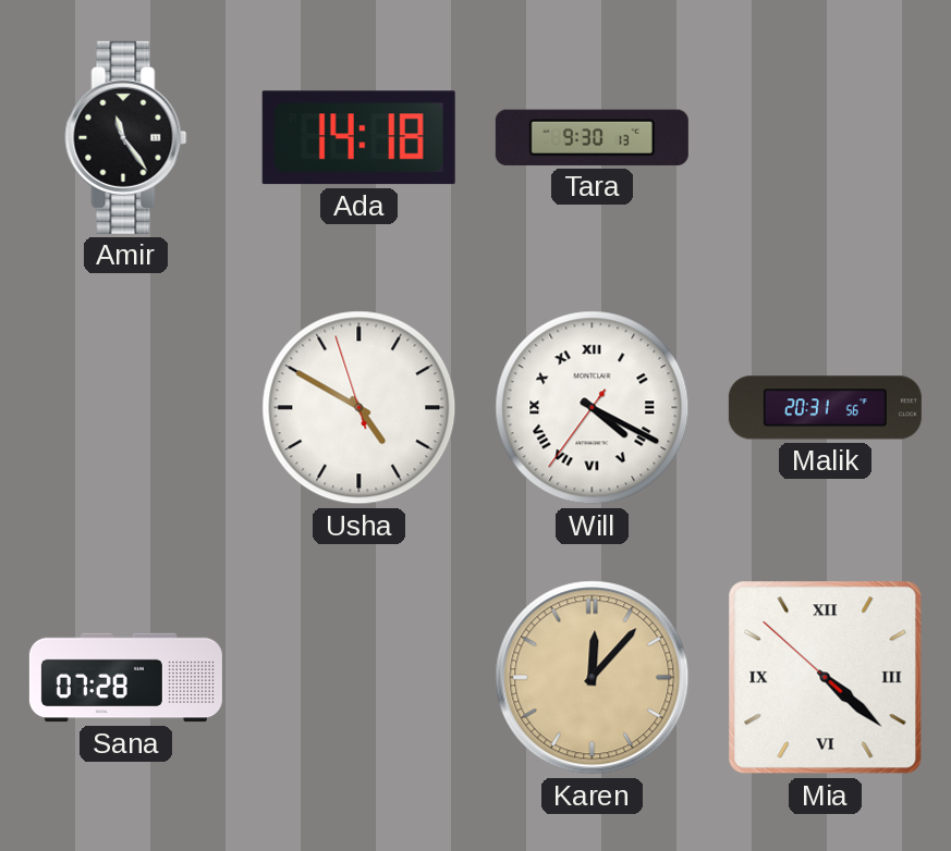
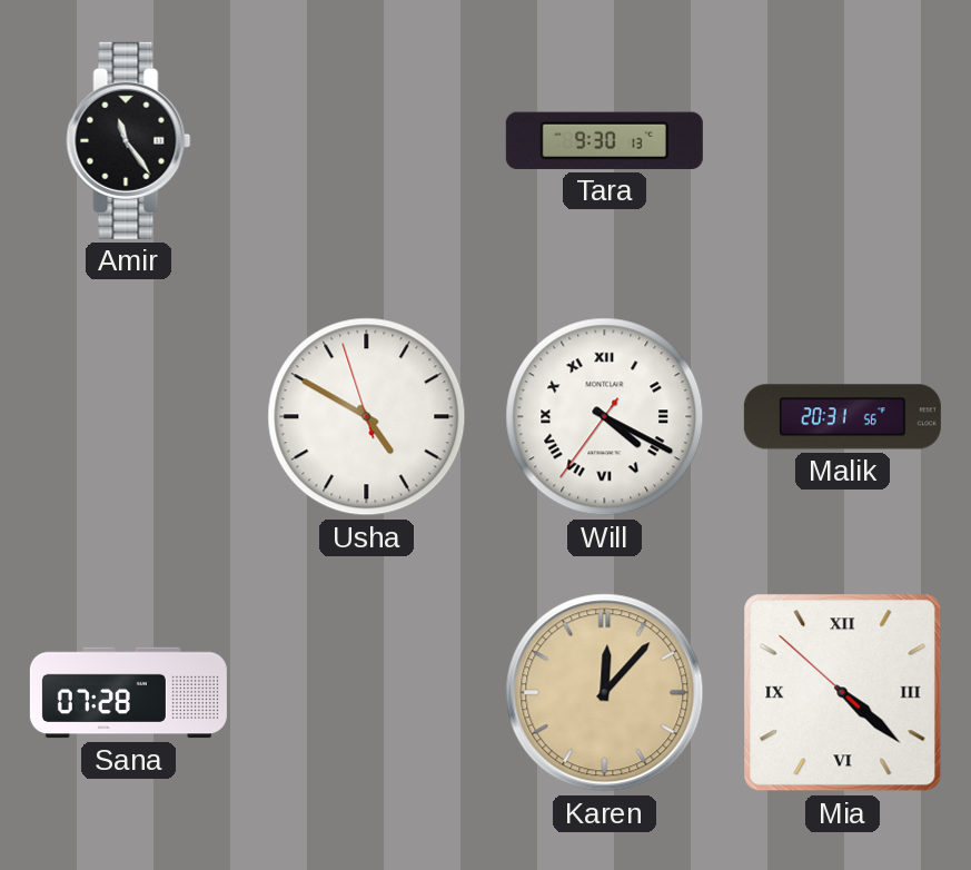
Ada: 14:18 -> none
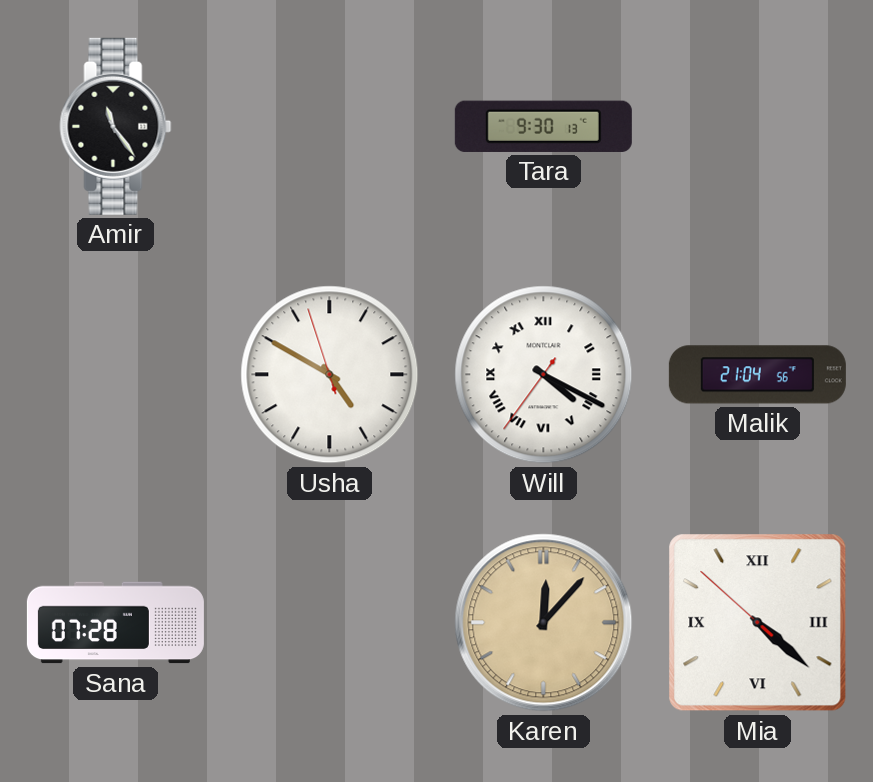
Malik: 20:31 -> 21:04
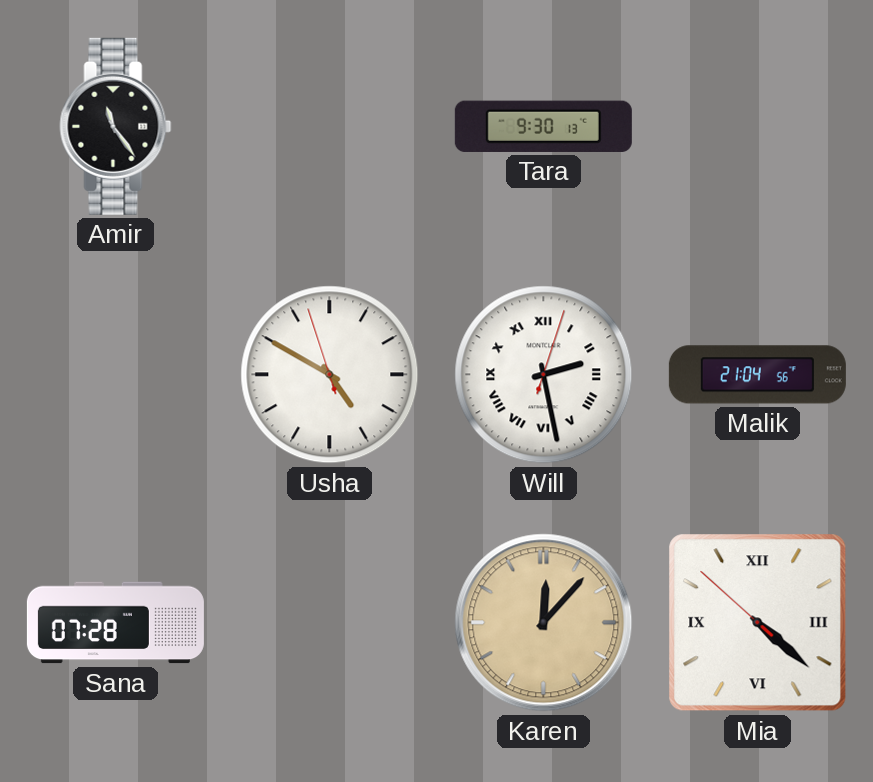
Will: 4:19 -> 2:28
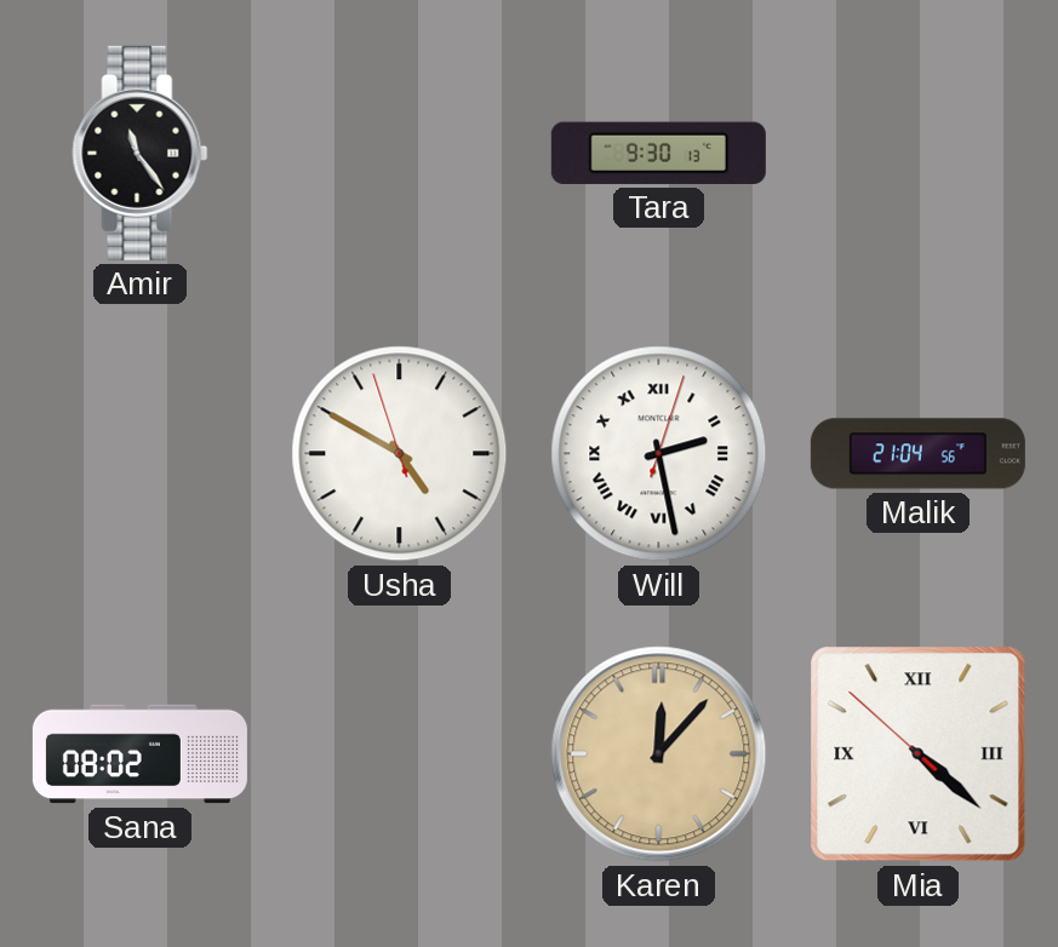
Sana: 07:28 -> 08:02
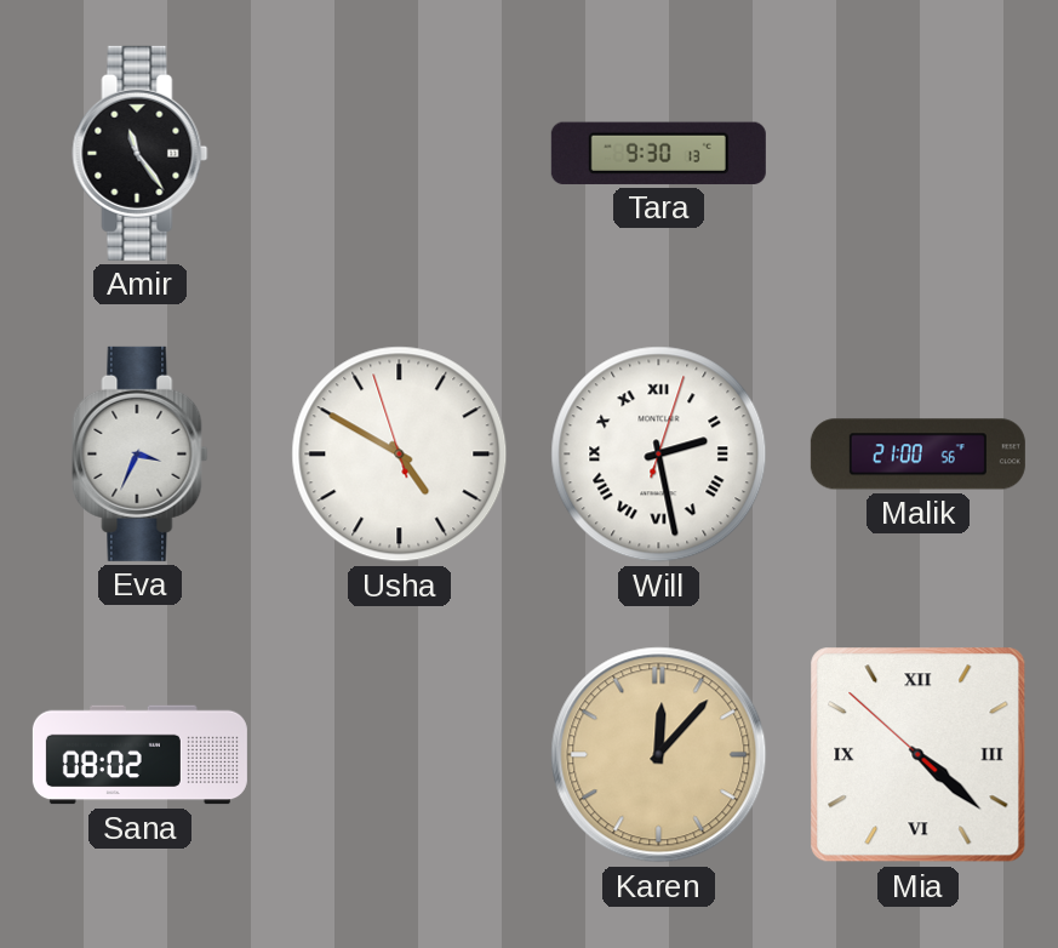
Eva: none -> 3:34
Malik: 21:04 -> 21:00
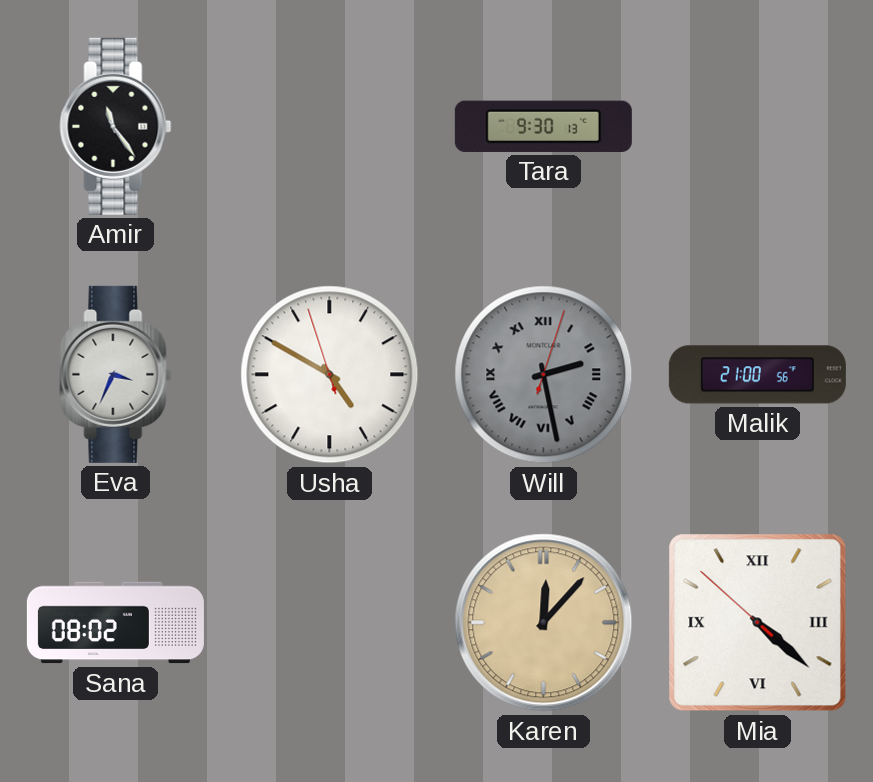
Will dial: white -> grey
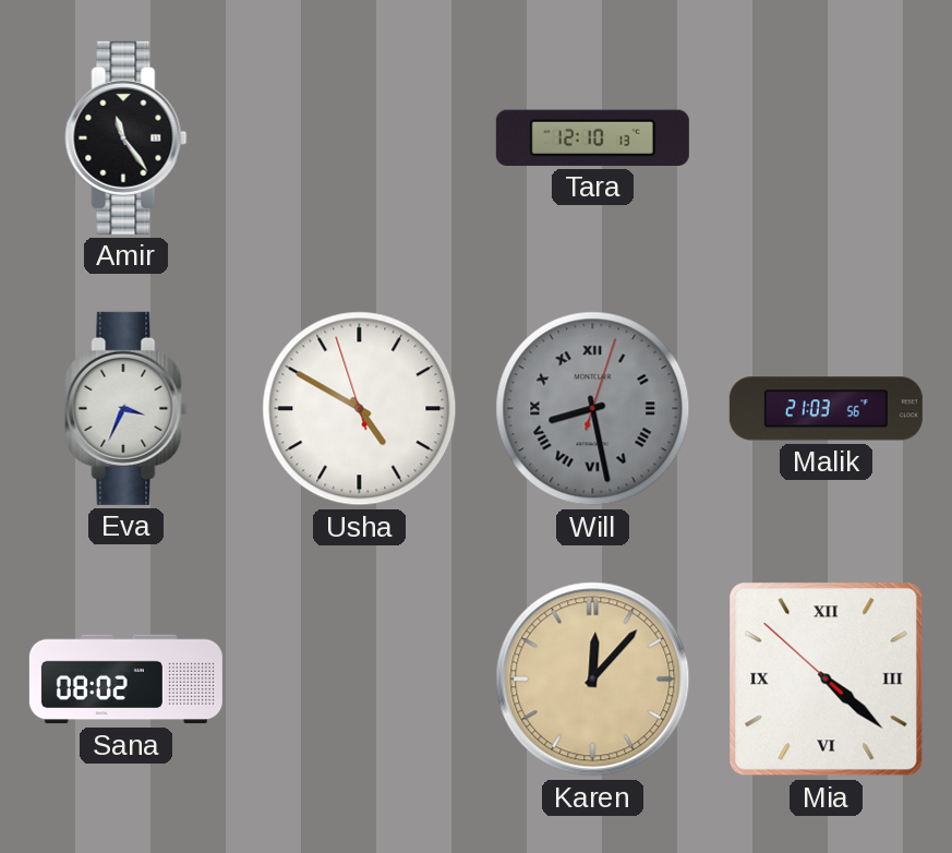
Tara: 9:30 -> 12:10
Will: 2:28 -> 8:28
Malik: 21:00 -> 21:03
